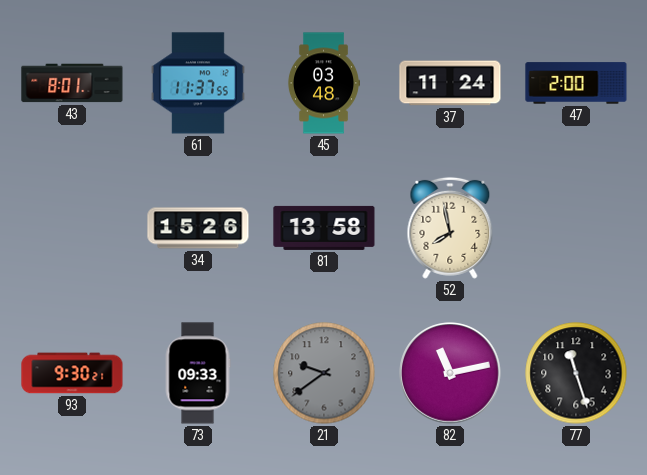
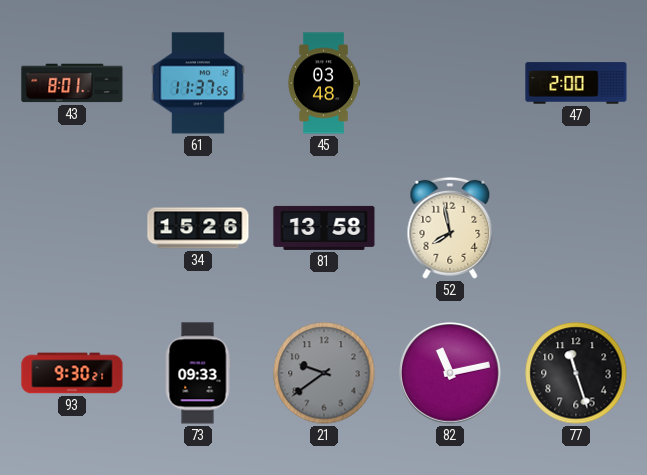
37: 11:24 -> none
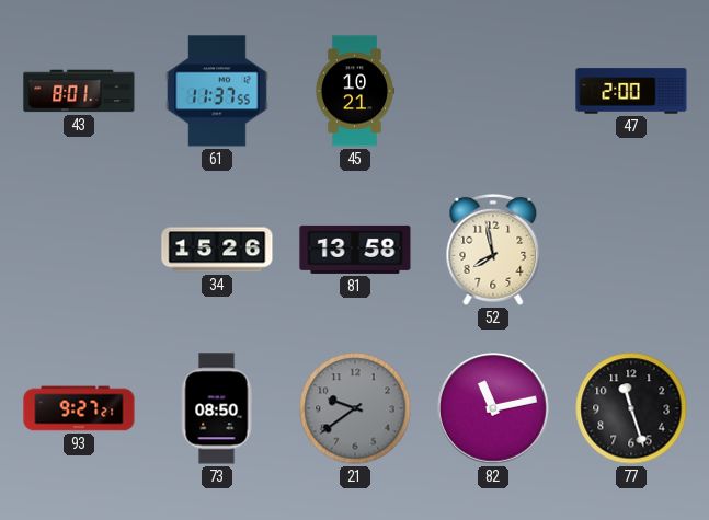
45: 03:48 -> 10:21
93: 9:30 -> 9:27
73: 09:33 -> 08:50
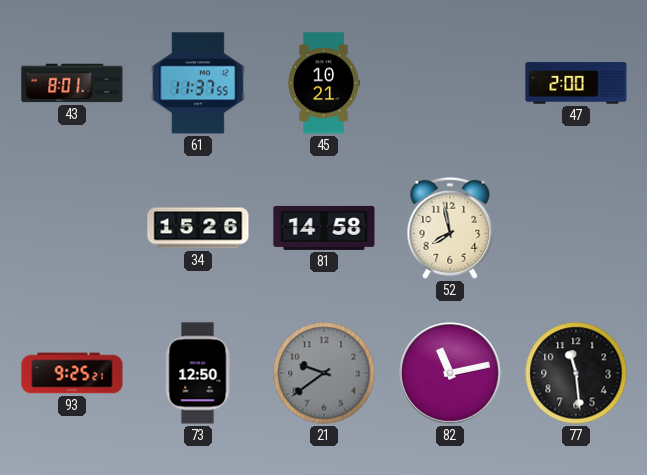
81: 13:58 -> 14:58
93: 9:27 -> 9:25
73: 08:50 -> 12:50
77: 11:27 -> 11:29
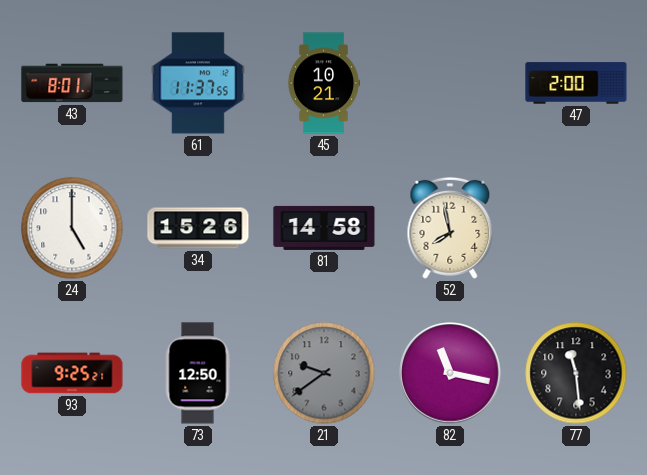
24: none -> 5:00
82: 11:13 -> 11:17
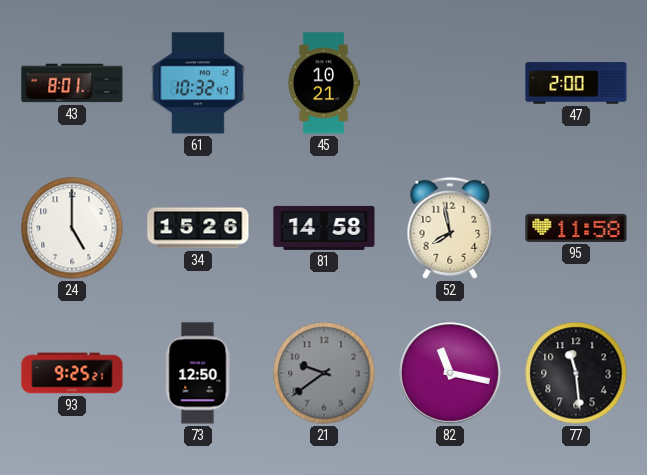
61: 11:37 -> 10:32
95: none -> 11:58
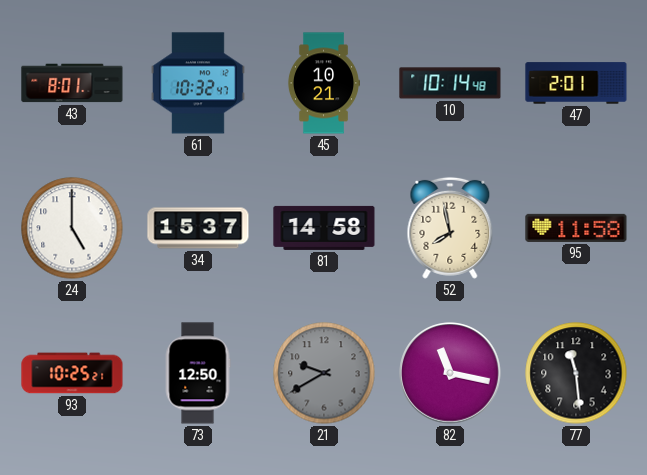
10: none -> 10:14
47: 2:00 -> 2:01
34: 15:26 -> 15:37
93: 9:25 -> 10:25
21: 9:39 -> 9:40
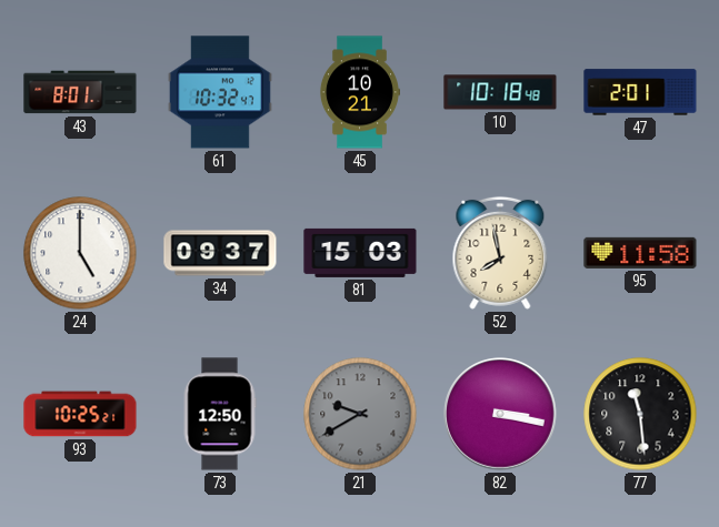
10: 10:14 -> 10:18
34: 15:37 -> 09:37
81: 14:58 -> 15:03
82: 11:17 -> 3:17
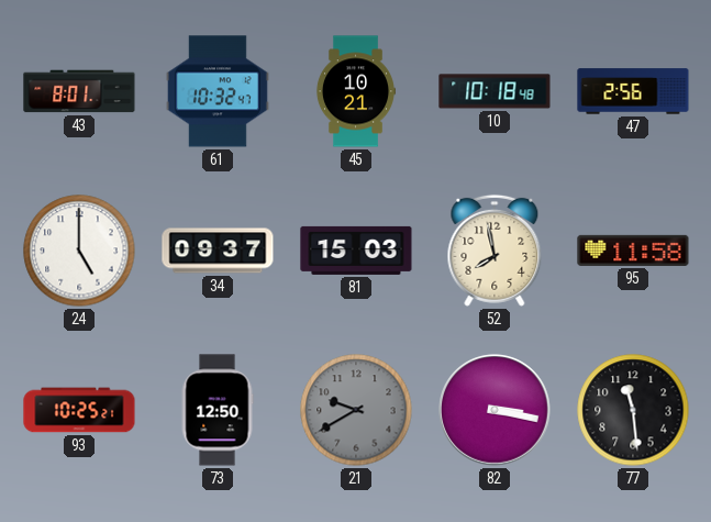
47: 2:01 -> 2:56
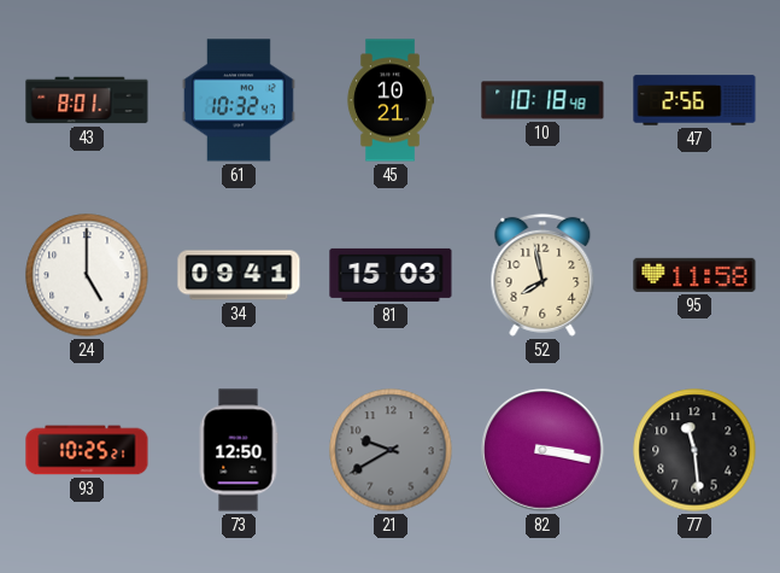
34: 09:37 -> 09:41
